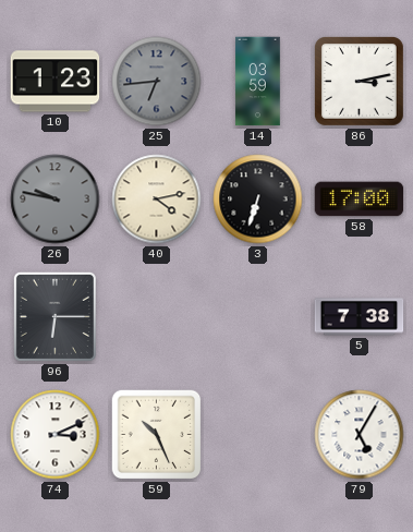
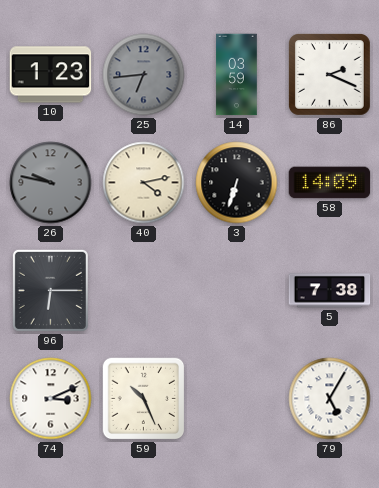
86: 3:13 -> 2:19
58: 17:00 -> 14:09
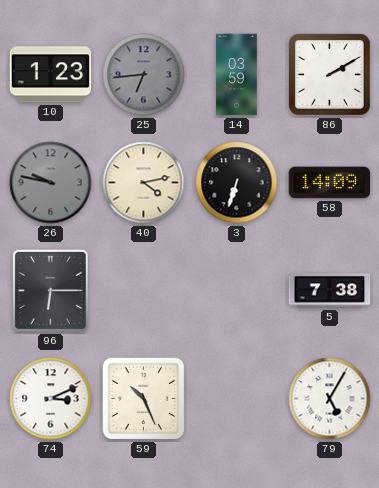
86: 2:19 -> 2:10
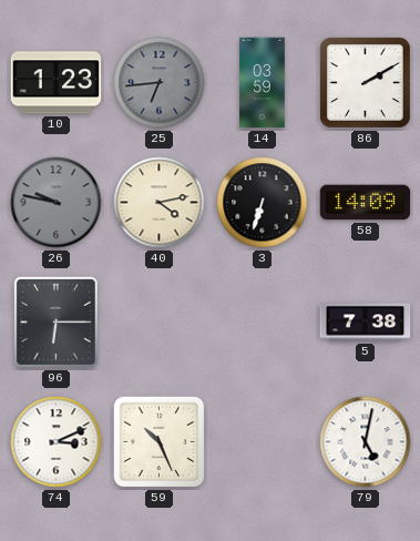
79: 5:05 -> 5:02
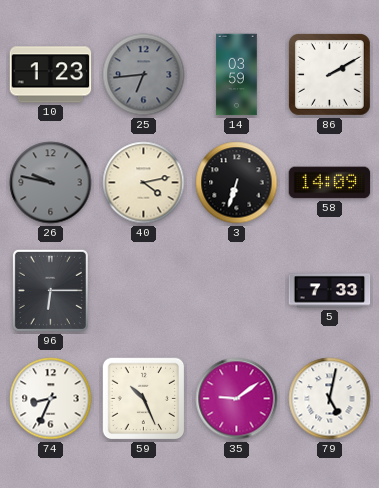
5: 7:38 -> 7:33
74: 3:11 -> 8:34
35: none -> 9:09
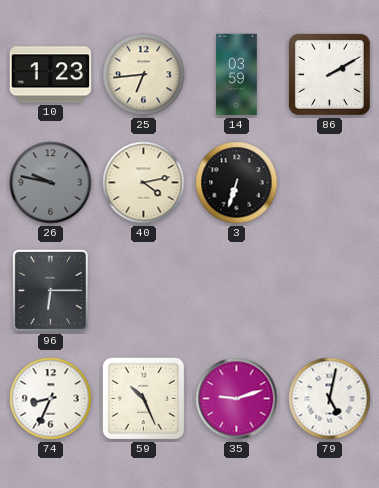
25 dial: grey -> cream
58: 14:09 -> none
5: 7:33 -> none
35: 9:09 -> 9:12
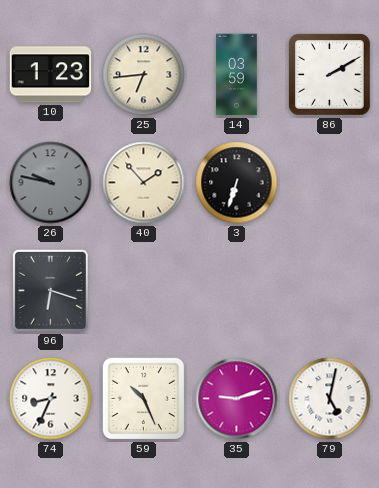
40: 4:13 -> 1:53
96: 6:15 -> 6:18
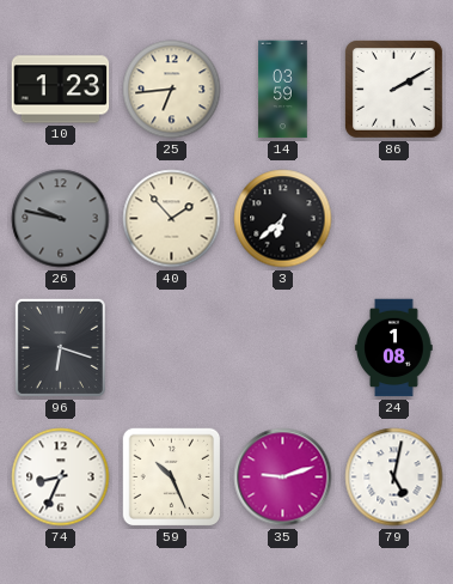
3: 6:33 -> 6:38
24: none -> 1:08
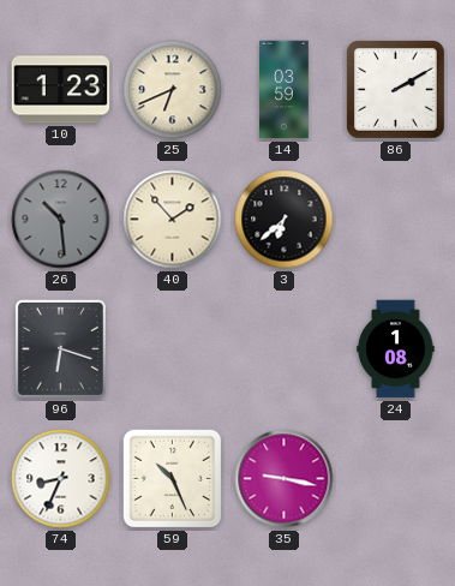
25: 6:44 -> 6:41
26: 9:47 -> 10:29
35: 9:12 -> 9:17
79: 5:02 -> none
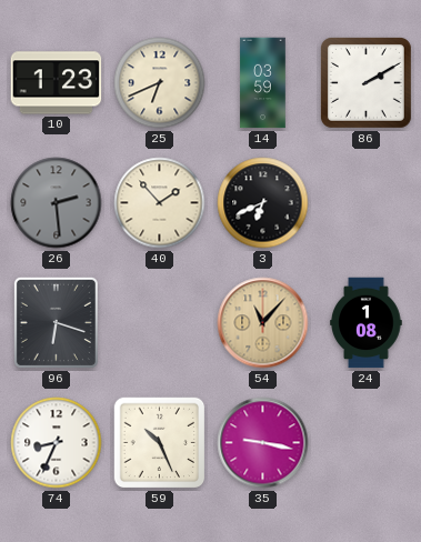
26: 10:29 -> 2:29
3: 6:38 -> 6:41
54: none -> 11:07
